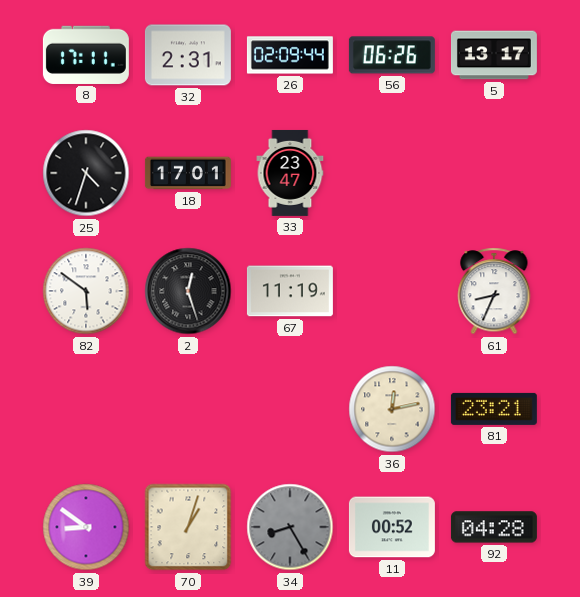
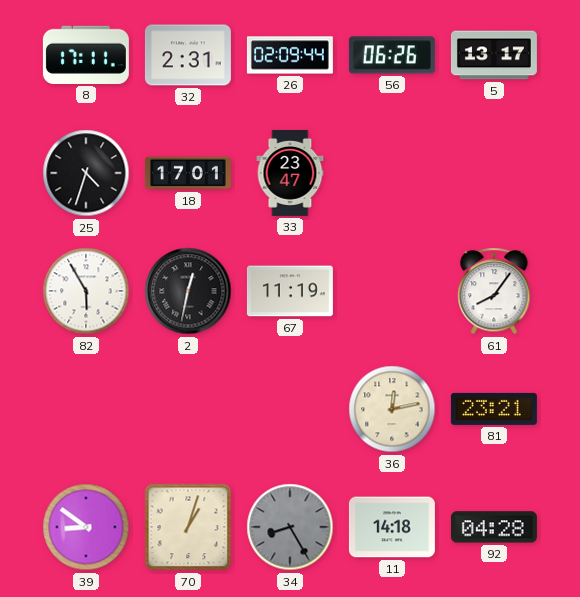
82: 5:51 -> 5:55
2: 12:27 -> 12:32
61: 8:34 -> 8:06
11: 00:52 -> 14:18
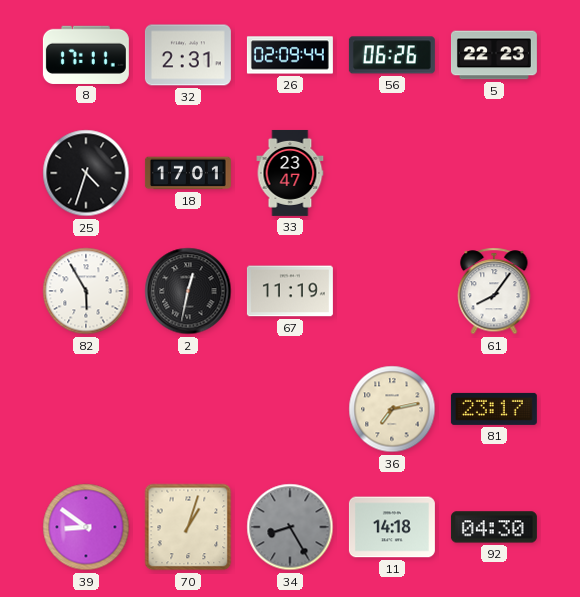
5: 13:17 -> 22:23
36: 12:13 -> 7:13
81: 23:21 -> 23:17
92: 04:28 -> 04:30
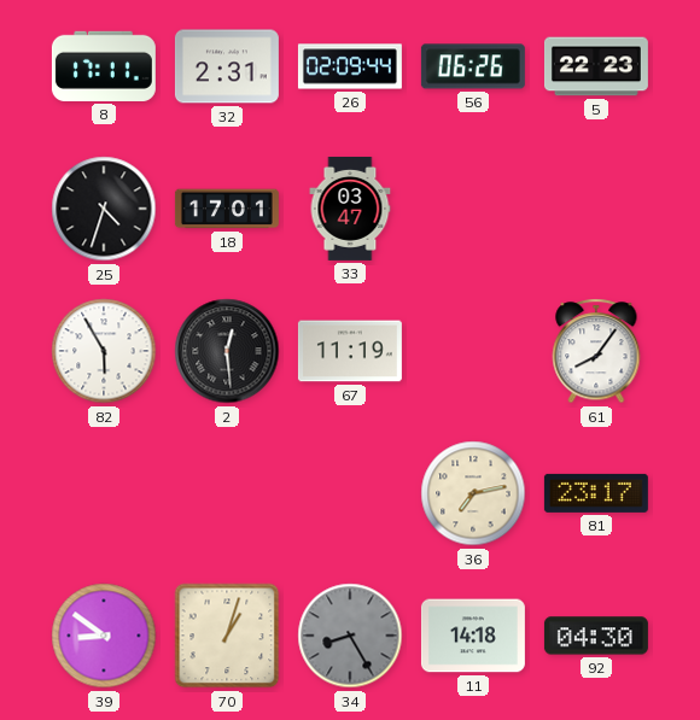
33: 23:47 -> 03:47
2: 12:32 -> 12:29
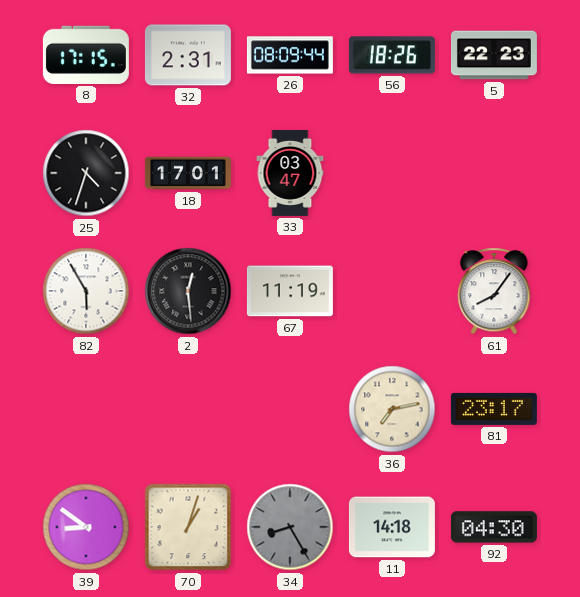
8: 17:11 -> 17:15
26: 02:09 -> 08:09
56: 06:26 -> 18:26
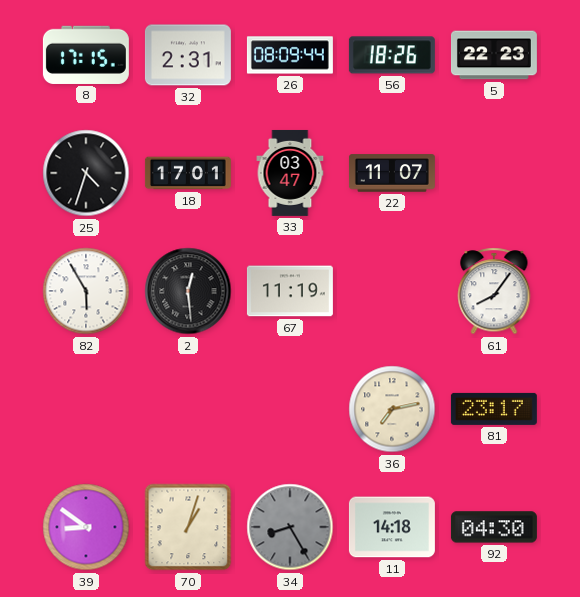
22: none -> 11:07
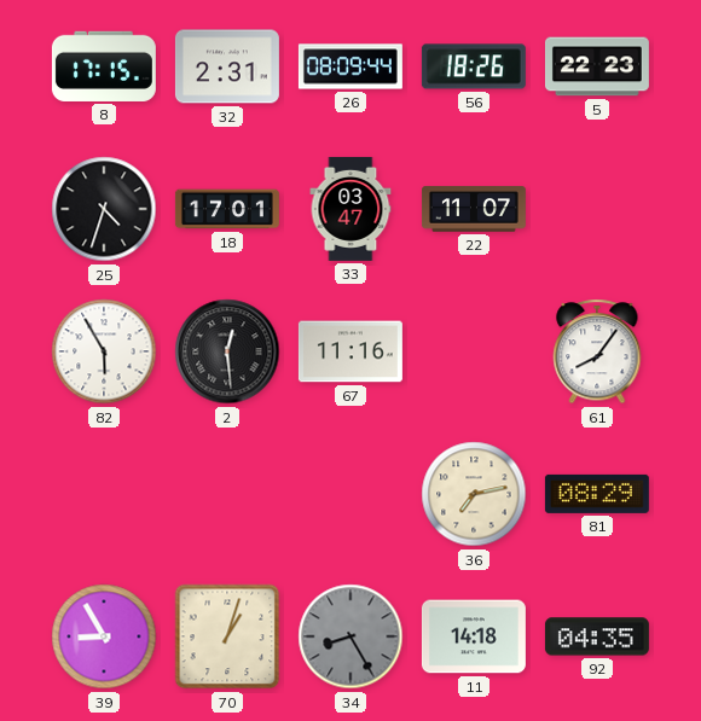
67: 11:19 -> 11:16
81: 23:17 -> 08:29
39: 8:51 -> 8:55
92: 04:30 -> 04:35
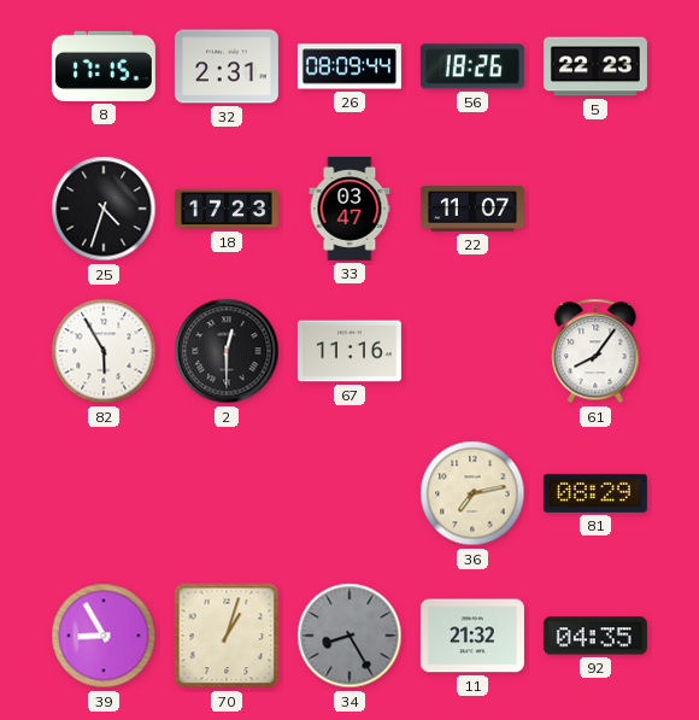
18: 17:01 -> 17:23
2: 12:29 -> 12:30
11: 14:18 -> 21:32
